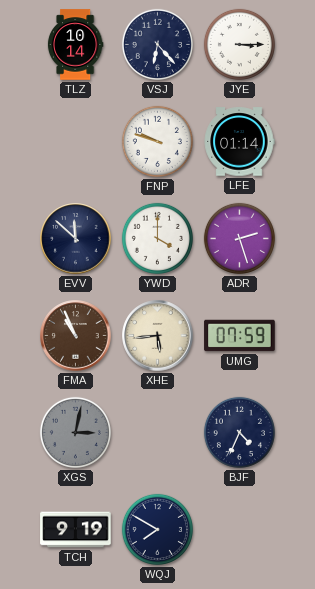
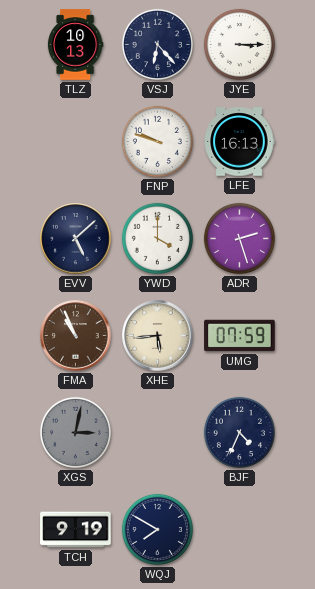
TLZ: 10:14 -> 10:13
LFE: 01:14 -> 16:13
EVV: 11:52 -> 5:08
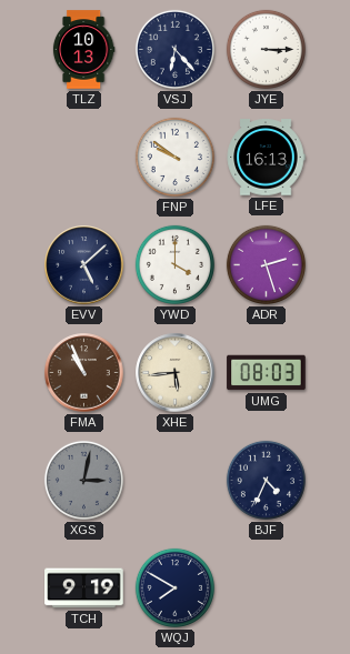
FNP: 9:48 -> 9:51
UMG: 07:59 -> 08:03
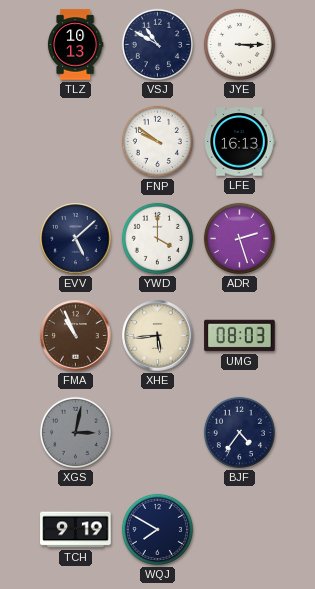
VSJ: 6:23 -> 10:50
BJF: 4:34 -> 4:36
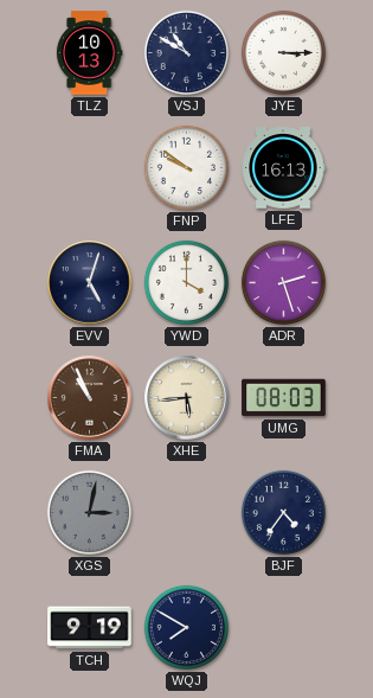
EVV: 5:08 -> 5:03
